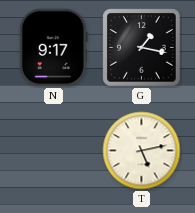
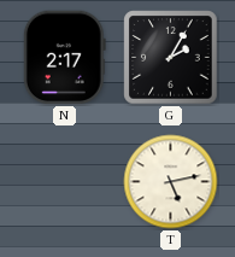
N: 9:17 -> 2:17
G: 1:17 -> 2:05
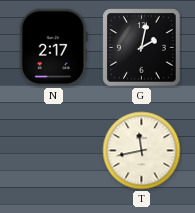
G: 2:05 -> 2:02
T: 5:13 -> 11:43
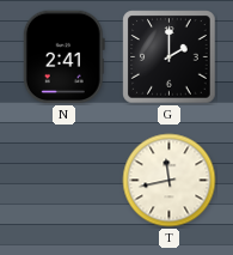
N: 2:17 -> 2:41
G: 2:02 -> 2:00
